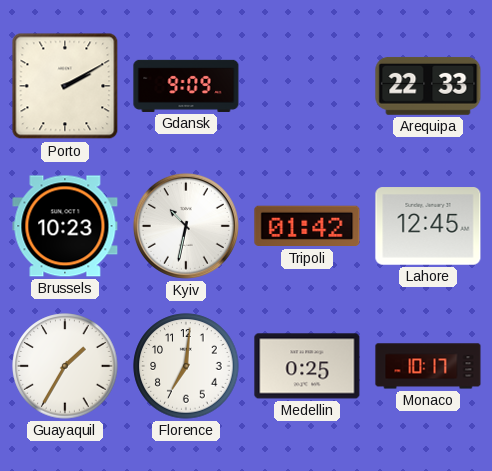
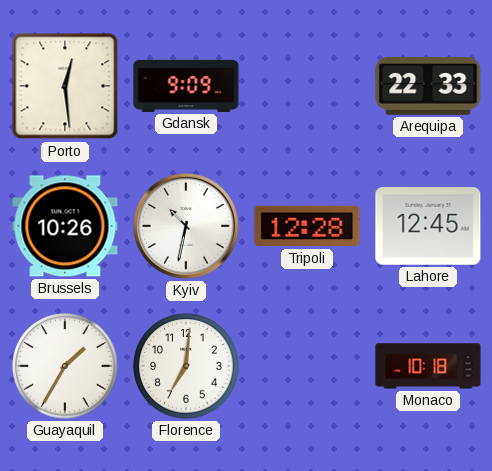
Porto: 2:10 -> 12:29
Brussels: 10:23 -> 10:26
Tripoli: 01:42 -> 12:28
Medellin: 0:25 -> none
Monaco: 10:17 -> 10:18
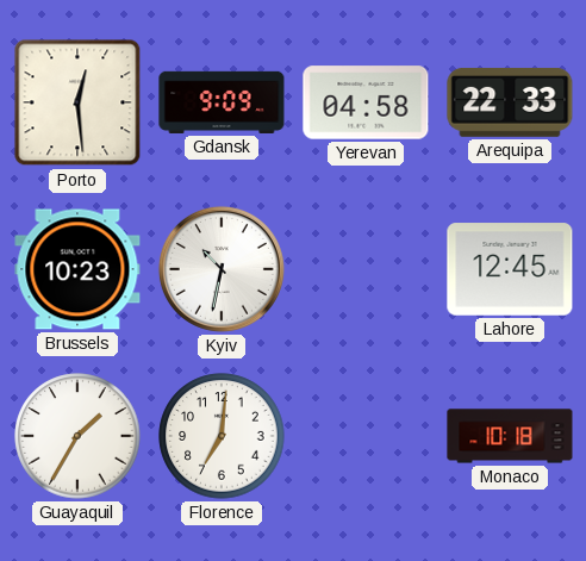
Yerevan: none -> 04:58
Brussels: 10:26 -> 10:23
Tripoli: 12:28 -> none
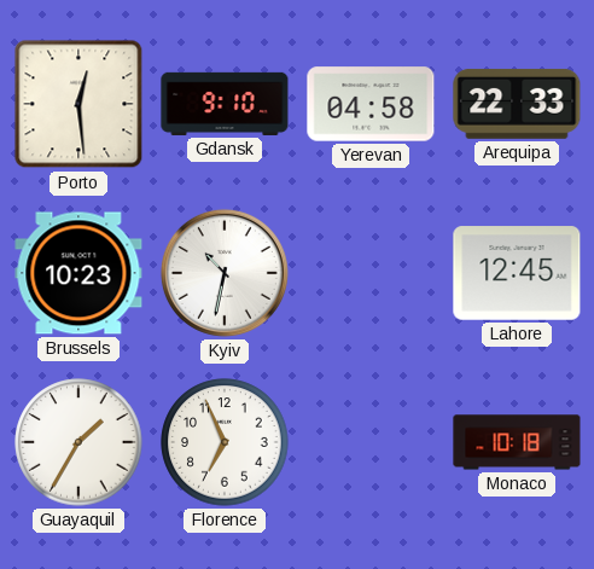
Gdansk: 9:09 -> 9:10
Florence: 7:01 -> 6:56
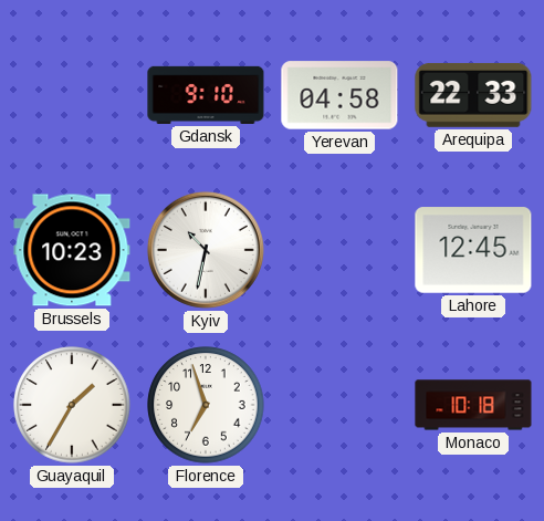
Porto: 12:29 -> none
Florence: 6:56 -> 6:57
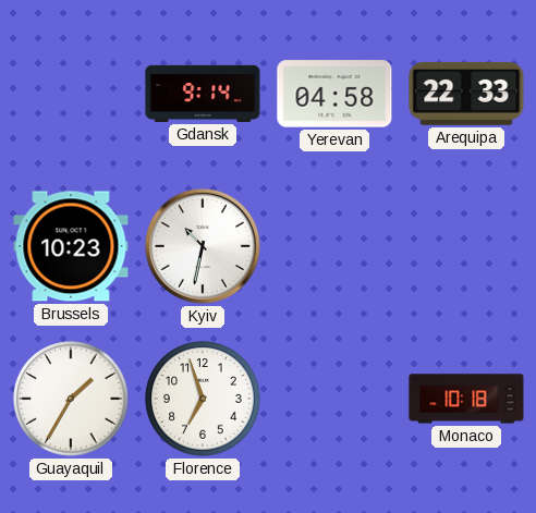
Gdansk: 9:10 -> 9:14
Lahore: 12:45 -> none
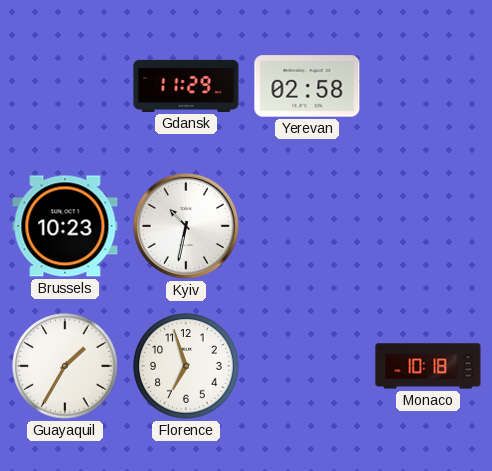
Gdansk: 9:14 -> 11:29
Yerevan: 04:58 -> 02:58
Arequipa: 22:33 -> none
